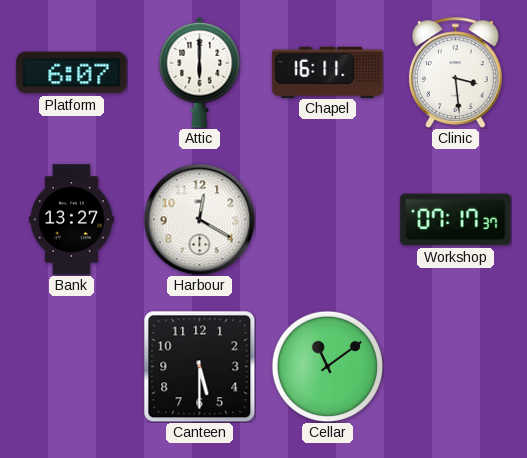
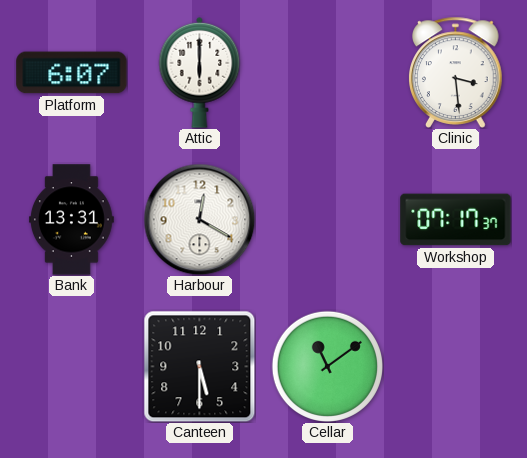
Chapel: 16:11 -> none
Bank: 13:27 -> 13:31
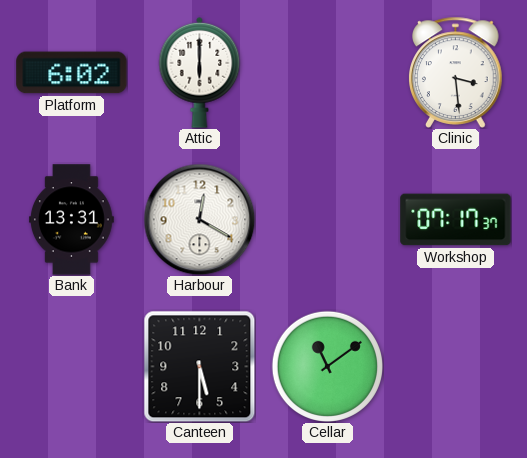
Platform: 6:07 -> 6:02
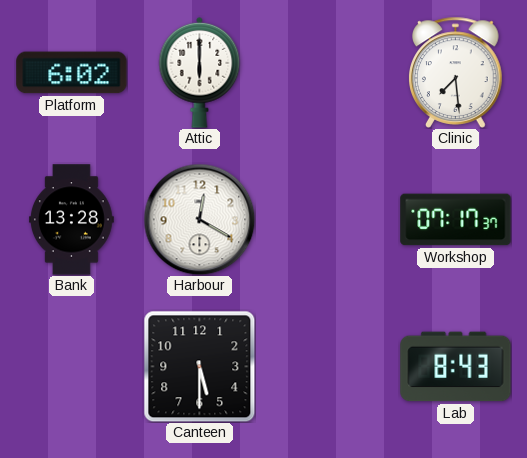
Clinic: 3:29 -> 7:29
Bank: 13:31 -> 13:28
Cellar: 11:09 -> none
Lab: none -> 8:43
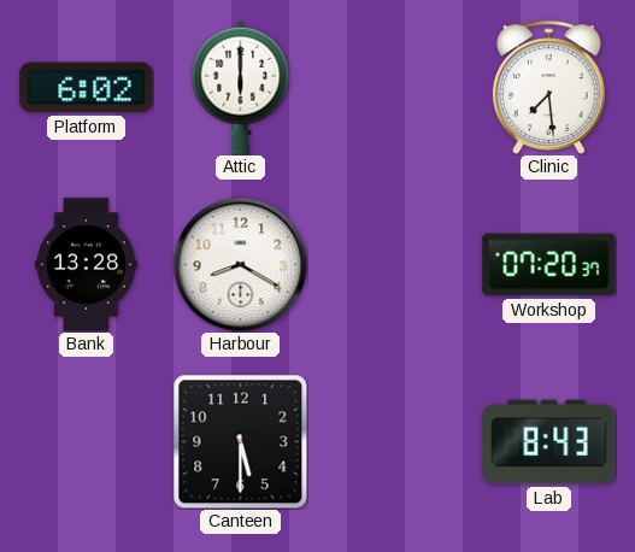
Harbour: 12:20 -> 8:20
Workshop: 07:17 -> 07:20
